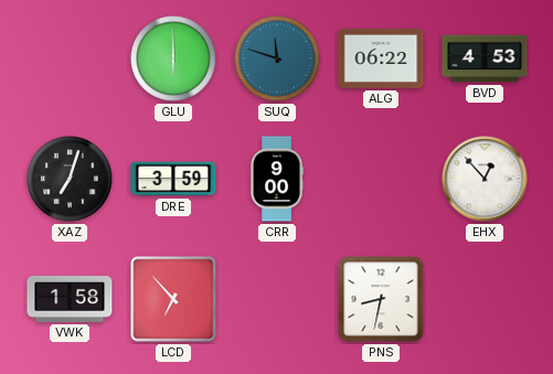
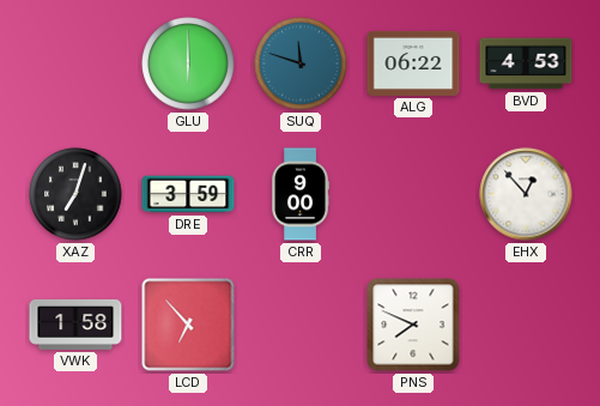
PNS: 8:32 -> 7:49
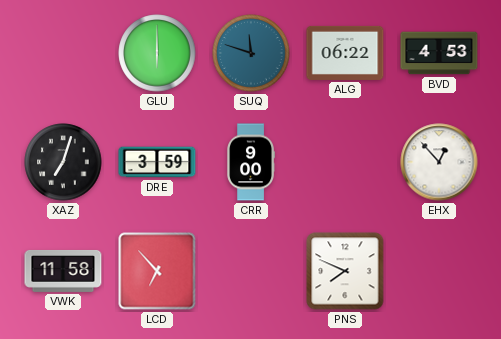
VWK: 1:58 -> 11:58
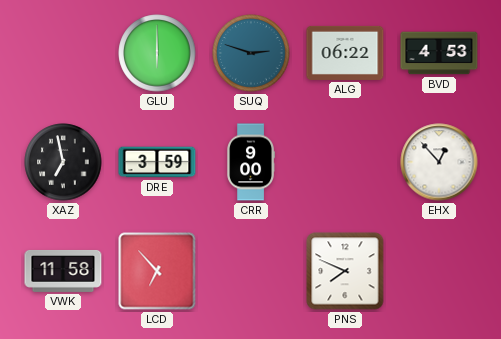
SUQ: 11:48 -> 2:48
XAZ: 7:03 -> 6:58
